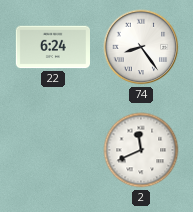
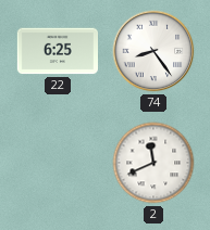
22: 6:24 -> 6:25
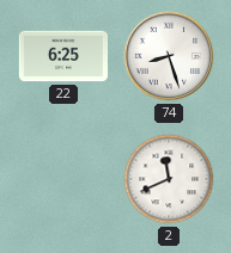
74: 8:24 -> 8:27
